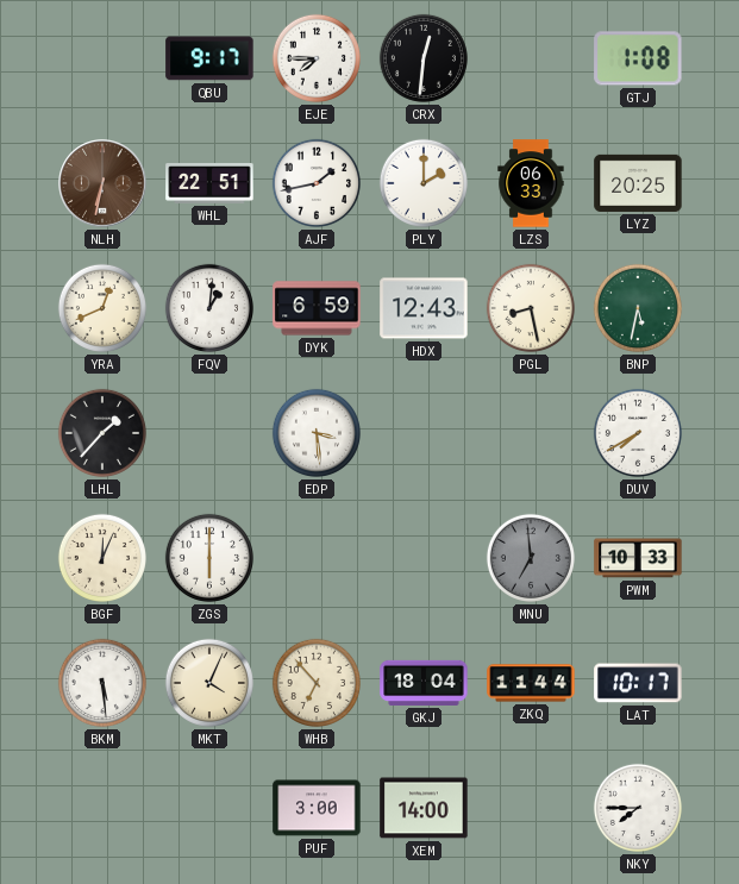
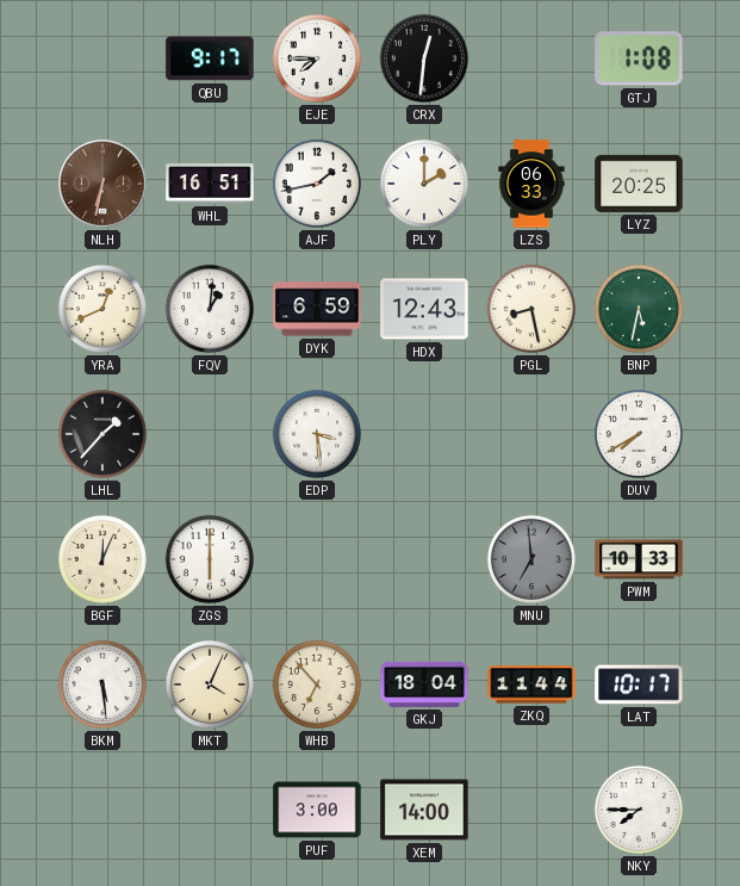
WHL: 22:51 -> 16:51
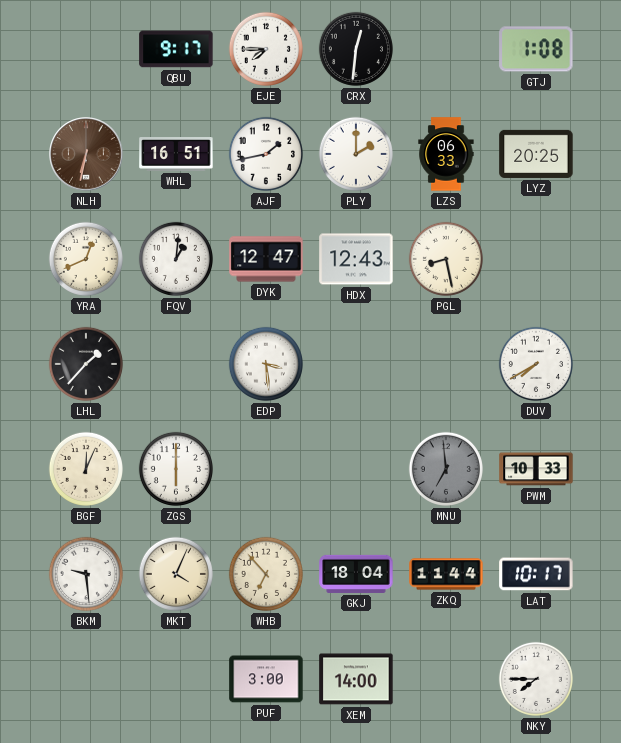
DYK: 6:59 -> 12:47
BNP: 5:32 -> none
BKM: 5:29 -> 9:29
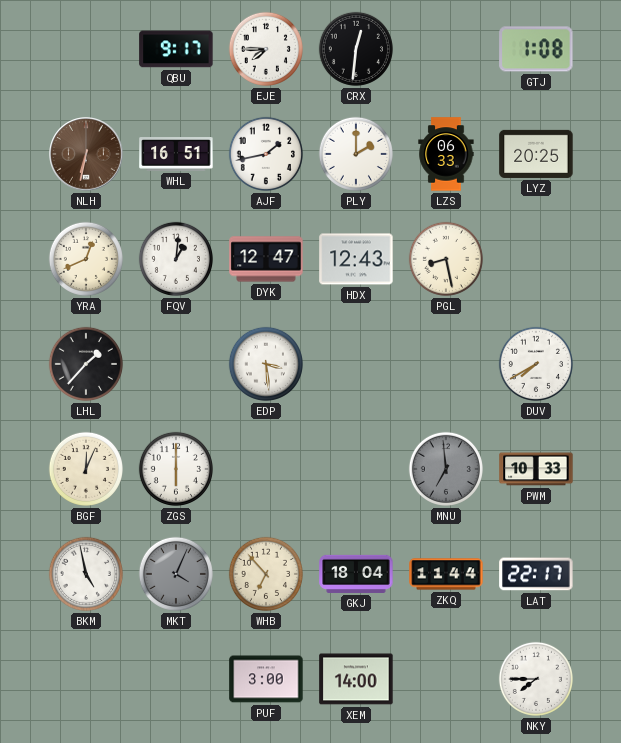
BKM: 9:29 -> 4:58
MKT dial: cream -> grey
LAT: 10:17 -> 22:17
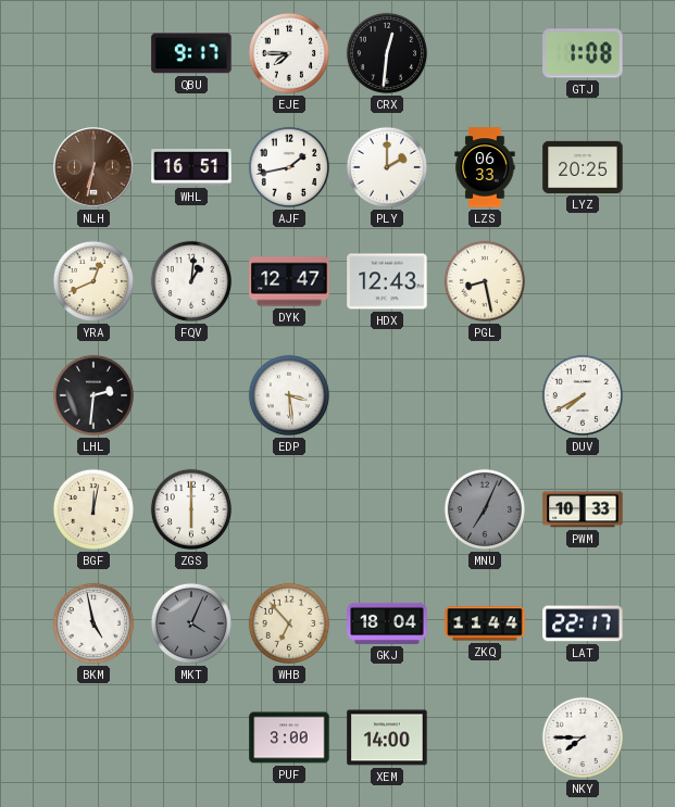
LHL: 1:37 -> 2:31
BGF: 12:04 -> 12:02
MNU: 6:59 -> 7:04
